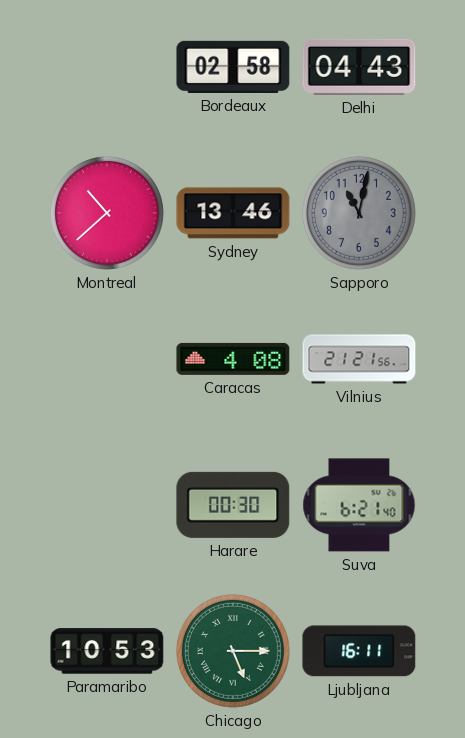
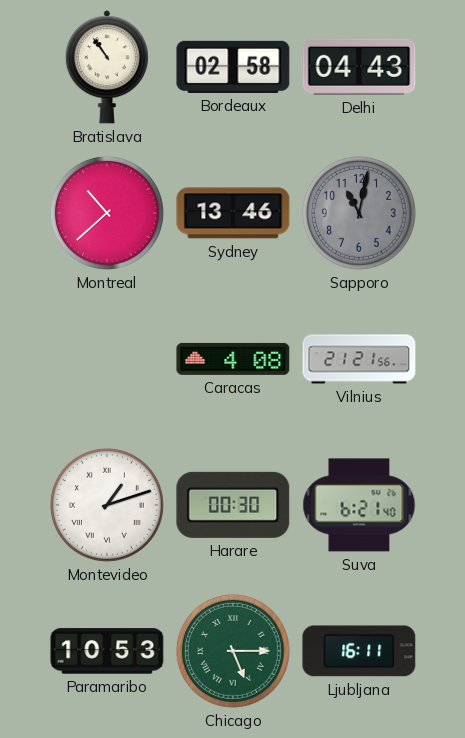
Bratislava: none -> 10:54
Montevideo: none -> 1:12
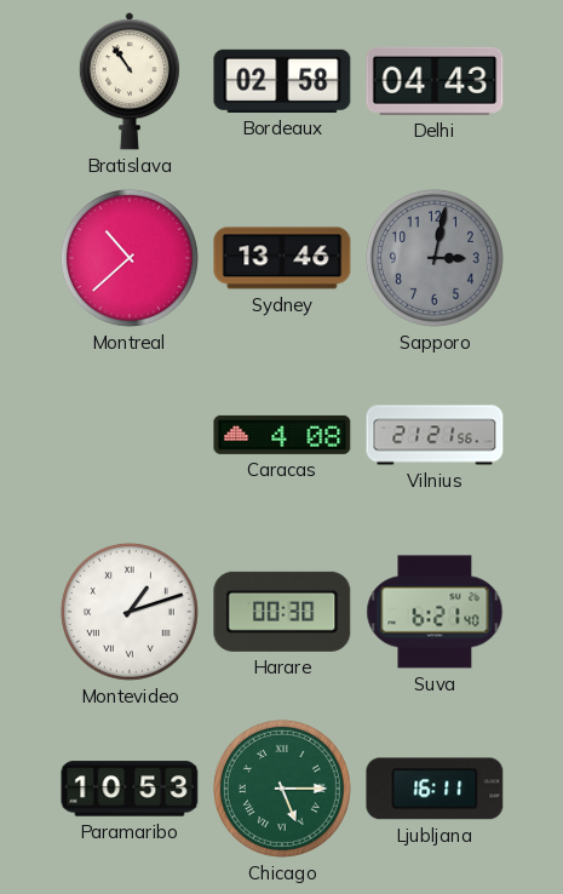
Sapporo: 11:02 -> 3:02
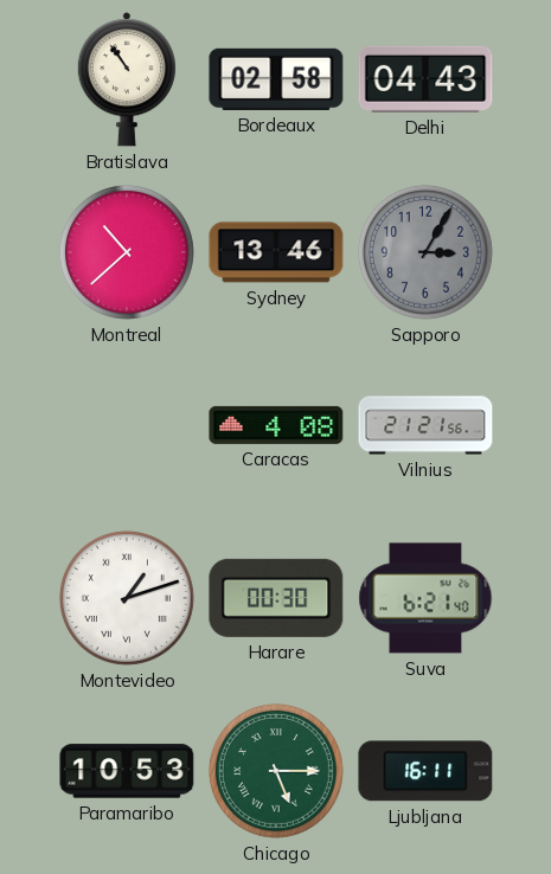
Sapporo: 3:02 -> 3:05
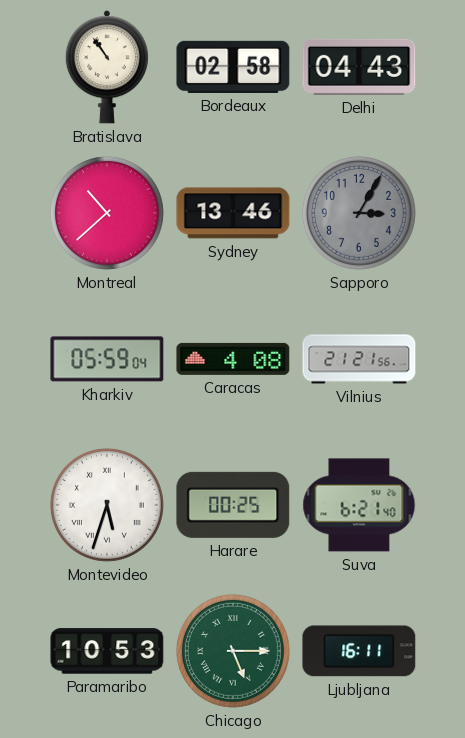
Kharkiv: none -> 05:59
Montevideo: 1:12 -> 5:33
Harare: 00:30 -> 00:25
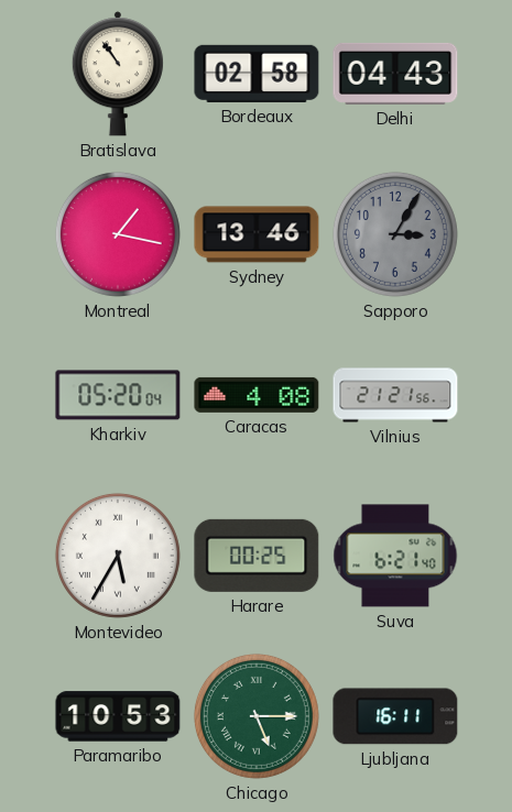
Montreal: 10:38 -> 1:17
Kharkiv: 05:59 -> 05:20
Montevideo: 5:33 -> 5:35
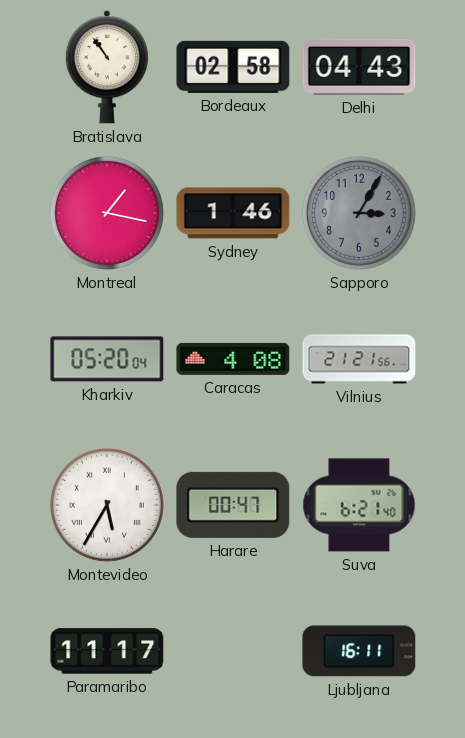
Sydney: 13:46 -> 1:46
Harare: 00:25 -> 00:47
Paramaribo: 10:53 -> 11:17
Chicago: 5:15 -> none
